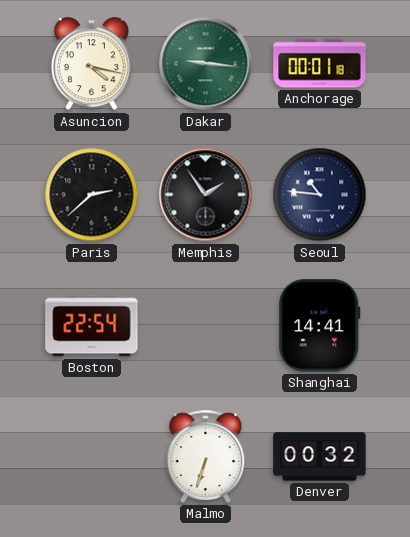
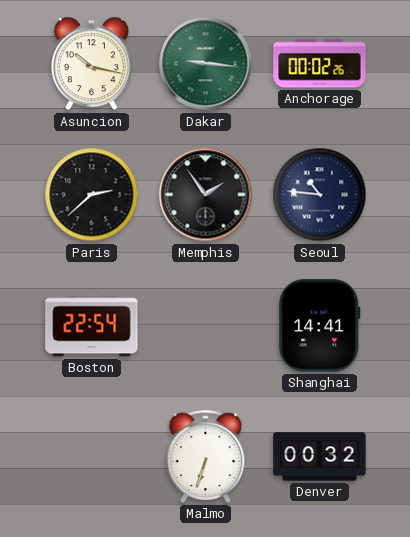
Asuncion: 4:17 -> 10:17
Anchorage: 00:01 -> 00:02
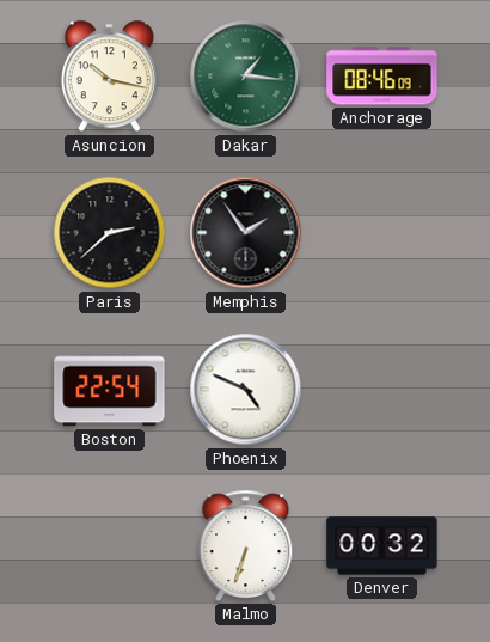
Dakar: 9:16 -> 1:16
Anchorage: 00:02 -> 08:46
Seoul: 10:46 -> none
Phoenix: none -> 4:49
Shanghai: 14:41 -> none
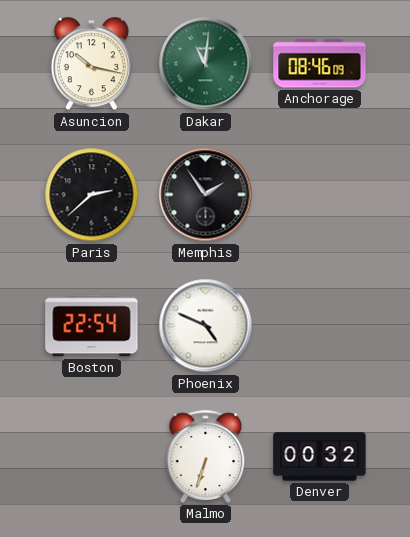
Dakar: 1:16 -> 11:01
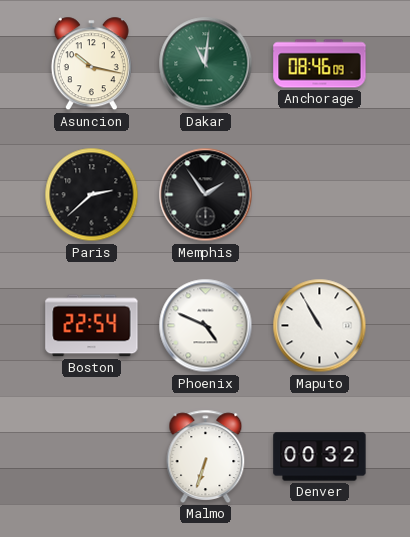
Maputo: none -> 10:55
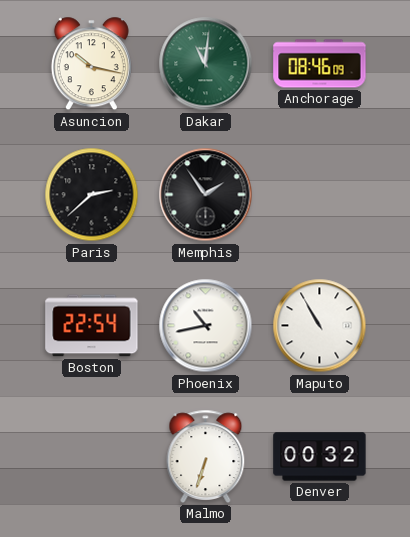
Phoenix: 4:49 -> 10:43
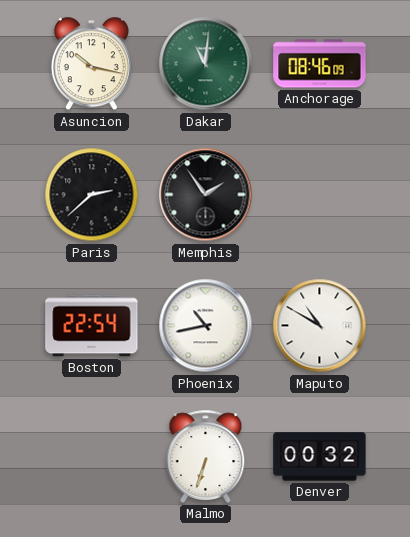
Maputo: 10:55 -> 10:50
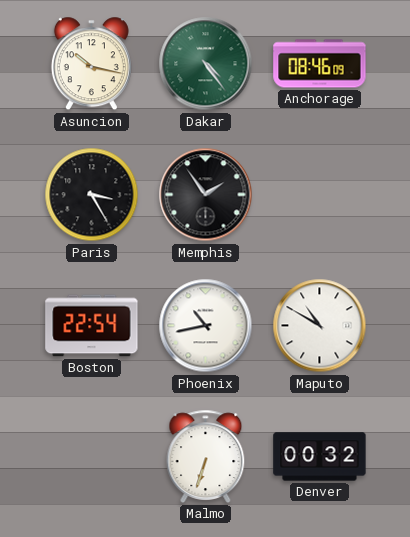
Dakar: 11:01 -> 4:24
Paris: 2:38 -> 3:25
